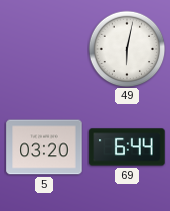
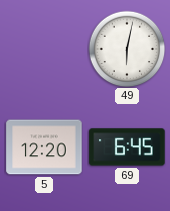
5: 03:20 -> 12:20
69: 6:44 -> 6:45
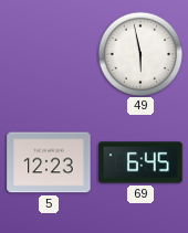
49: 6:02 -> 5:58
5: 12:20 -> 12:23
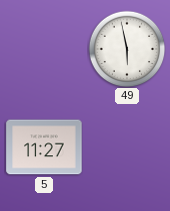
5: 12:23 -> 11:27
69: 6:45 -> none
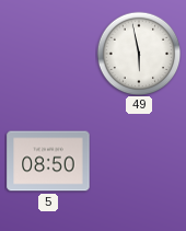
5: 11:27 -> 08:50
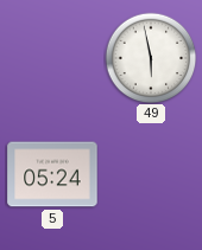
5: 08:50 -> 05:24
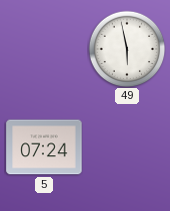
5: 05:24 -> 07:24
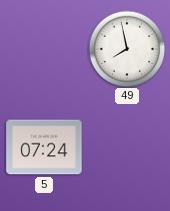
49: 5:58 -> 7:58
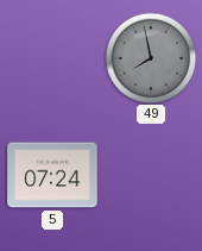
49 dial: white -> grey
